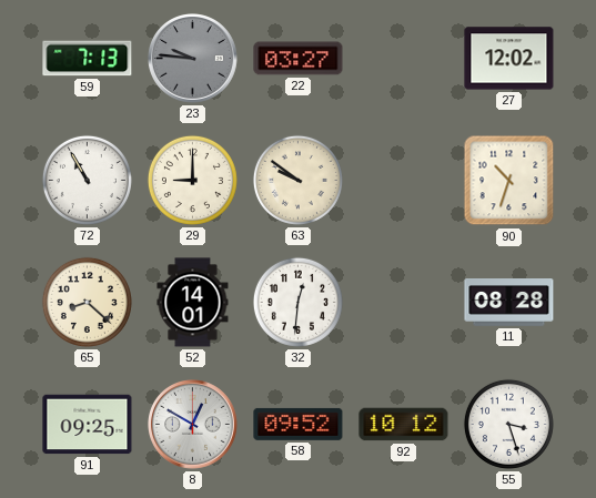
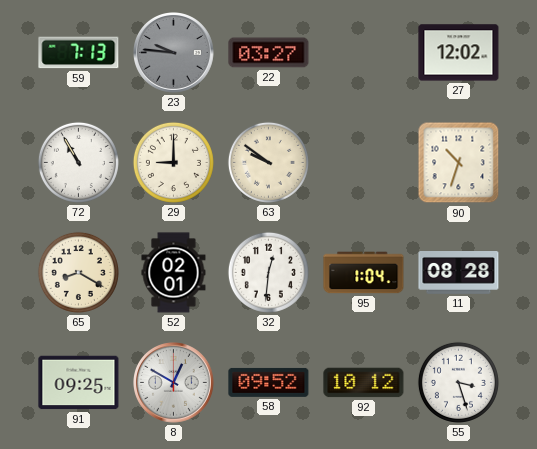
65: 8:22 -> 8:20
52: 14:01 -> 02:01
95: none -> 1:04
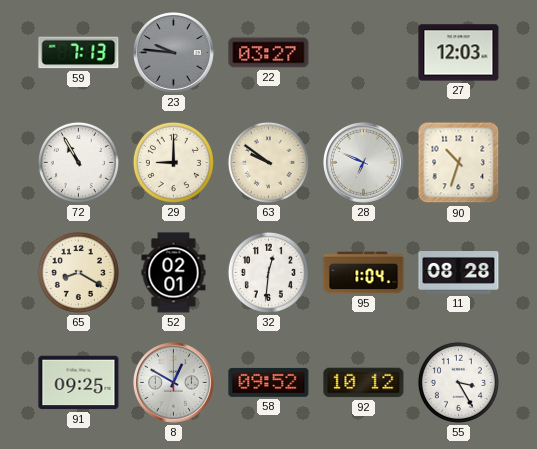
27: 12:02 -> 12:03
28: none -> 6:49
55: 3:27 -> 3:25
